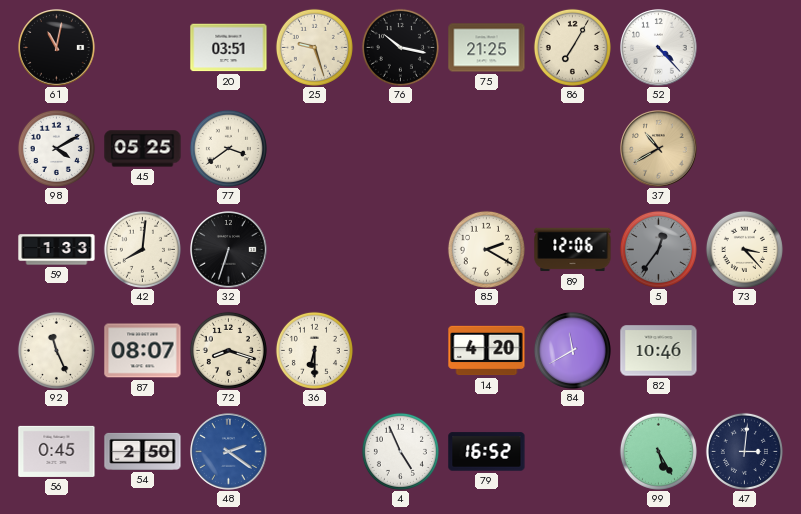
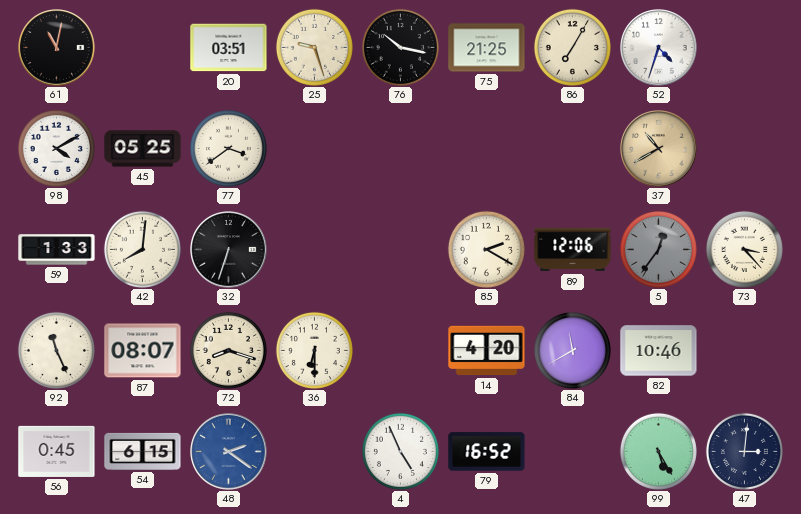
52: 4:23 -> 4:33
54: 2:50 -> 6:15
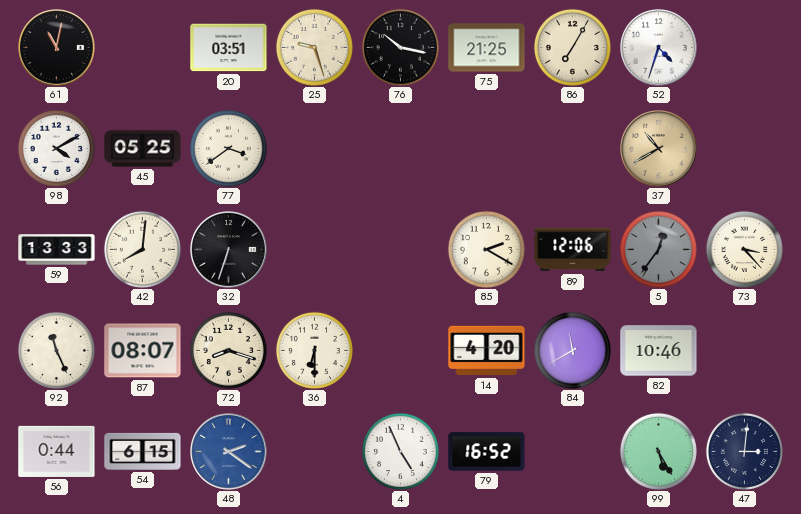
59: 1:33 -> 13:33
56: 0:45 -> 0:44
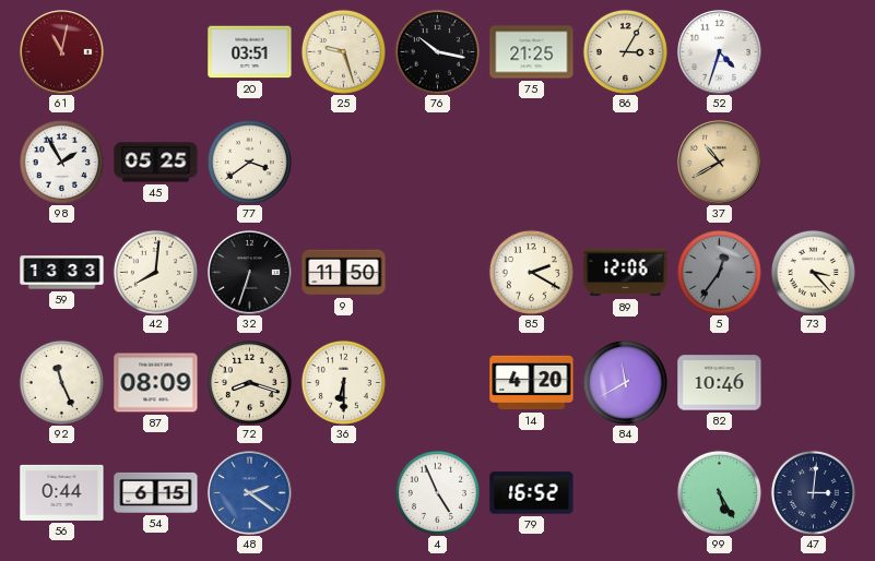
61 dial: black -> burgundy
86: 7:05 -> 3:05
98: 4:10 -> 1:55
9: none -> 11:50
87: 08:07 -> 08:09
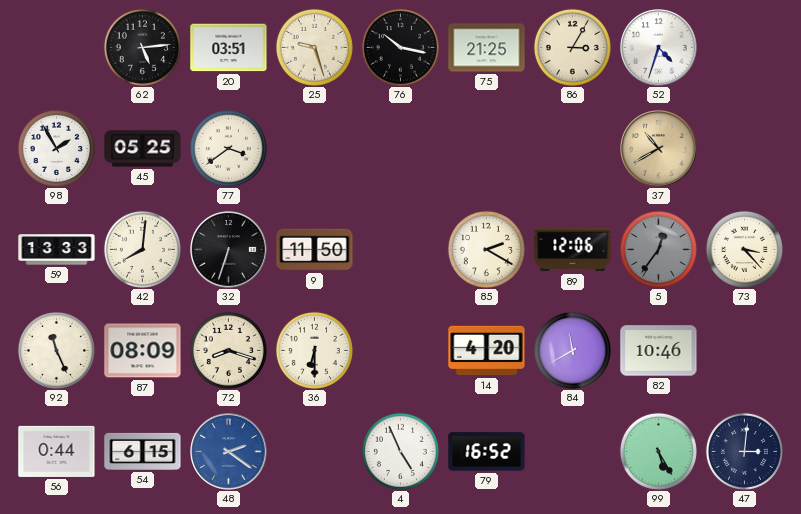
61: 11:02 -> none
62: none -> 5:14
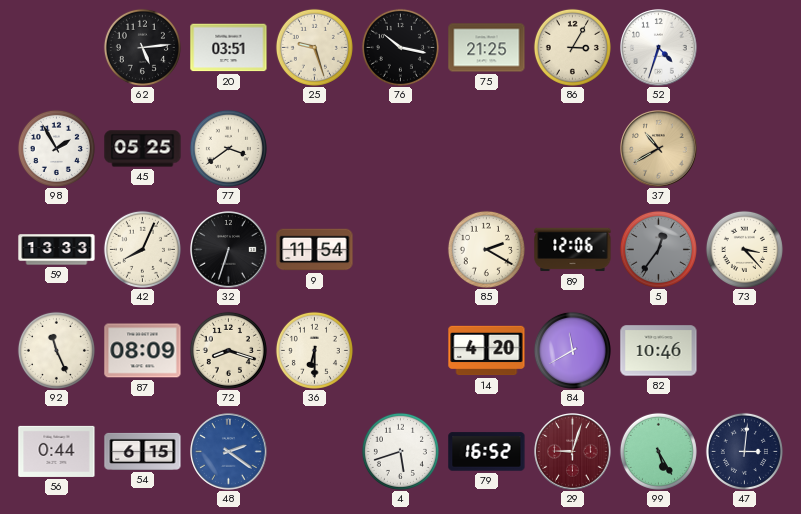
42: 8:01 -> 8:04
9: 11:50 -> 11:54
4: 4:56 -> 5:42
29: none -> 9:03
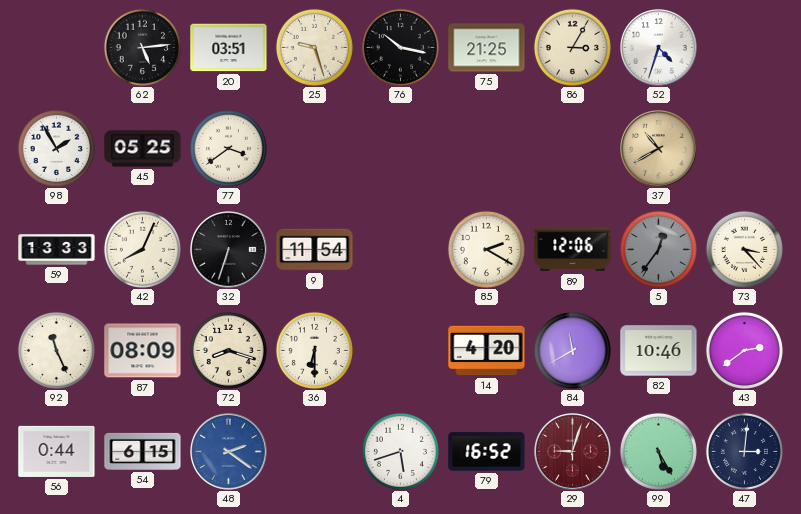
43: none -> 2:39
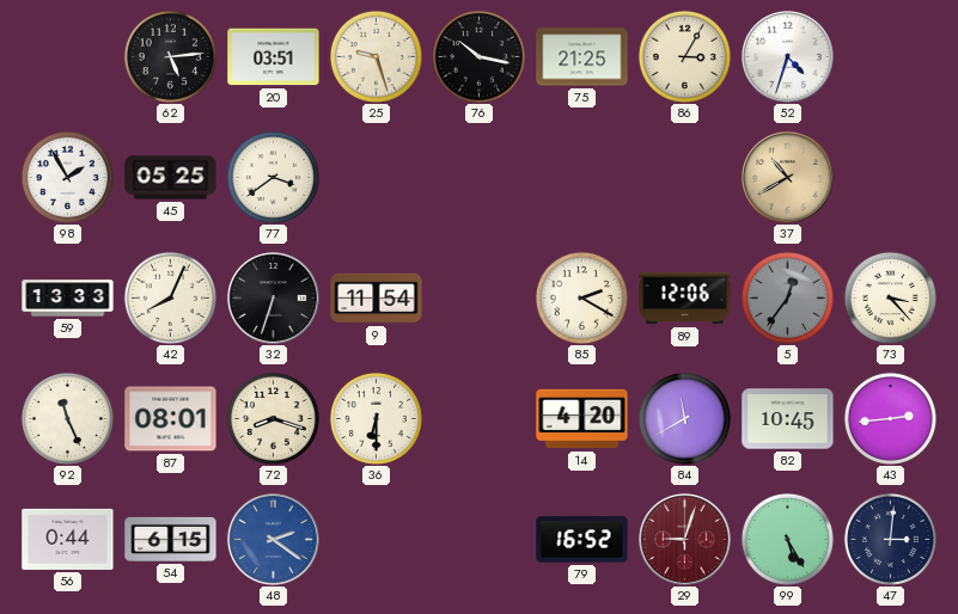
87: 08:09 -> 08:01
82: 10:46 -> 10:45
43: 2:39 -> 2:44
4: 5:42 -> none
